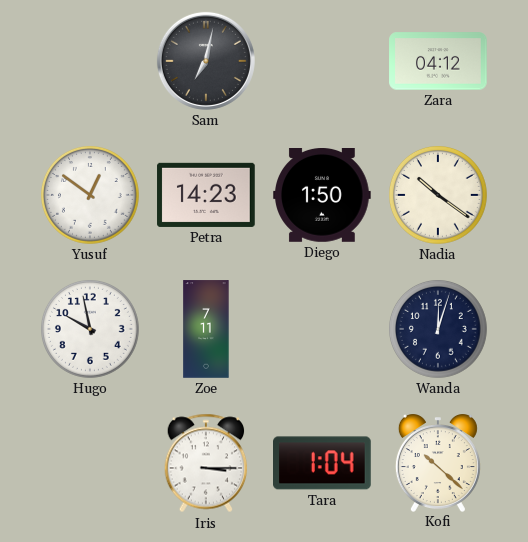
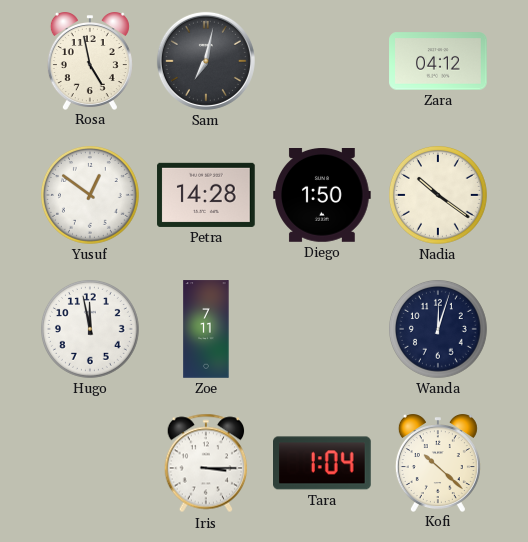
Rosa: none -> 4:58
Petra: 14:23 -> 14:28
Hugo: 9:58 -> 11:58
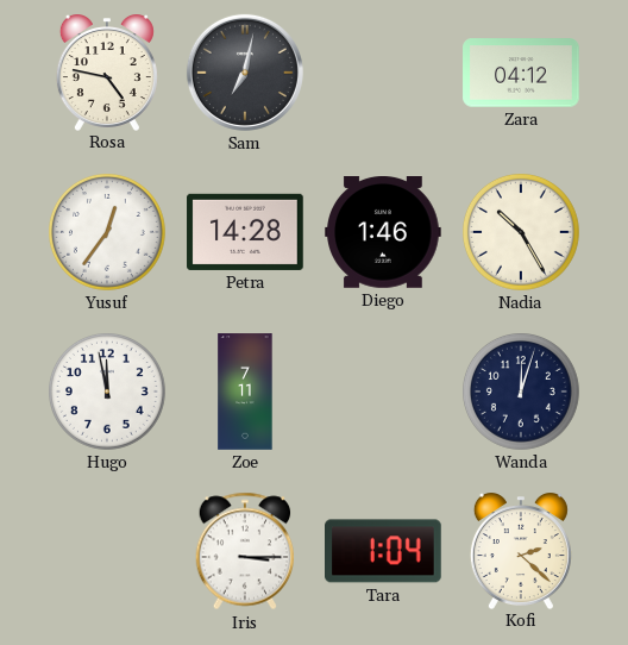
Rosa: 4:58 -> 4:47
Yusuf: 12:51 -> 12:36
Diego: 1:50 -> 1:46
Nadia: 10:21 -> 10:25
Kofi: 10:22 -> 2:22
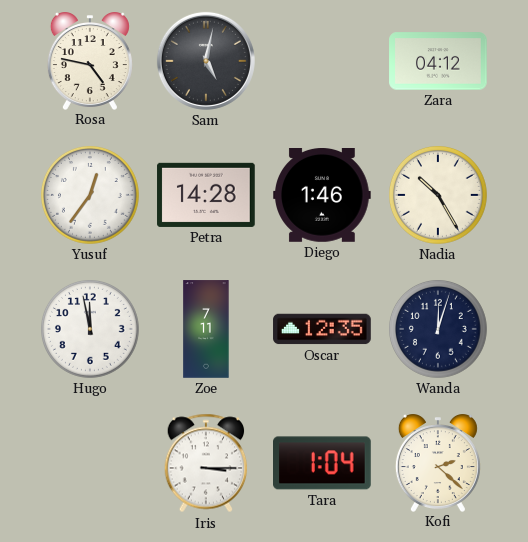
Sam: 7:02 -> 5:02
Oscar: none -> 12:35
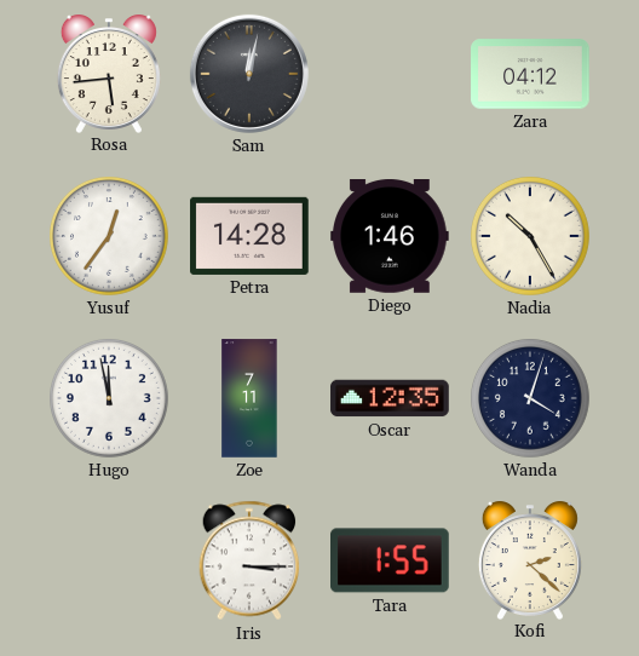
Rosa: 4:47 -> 5:44
Sam: 5:02 -> 12:02
Wanda: 12:03 -> 4:03
Tara: 1:04 -> 1:55
